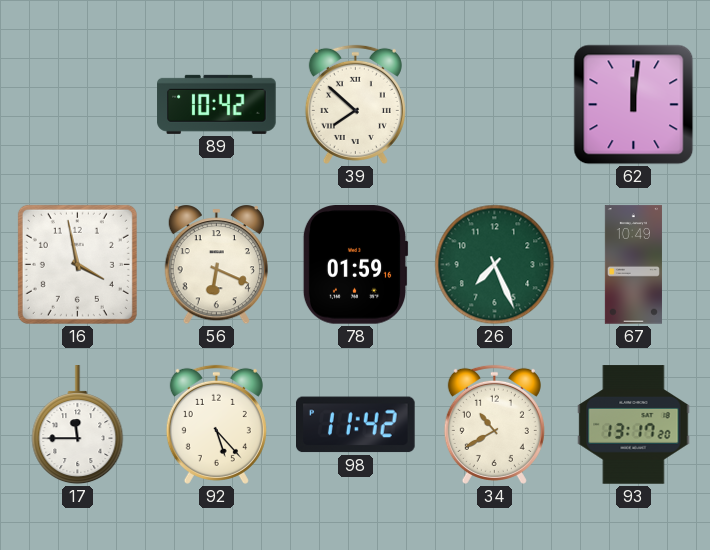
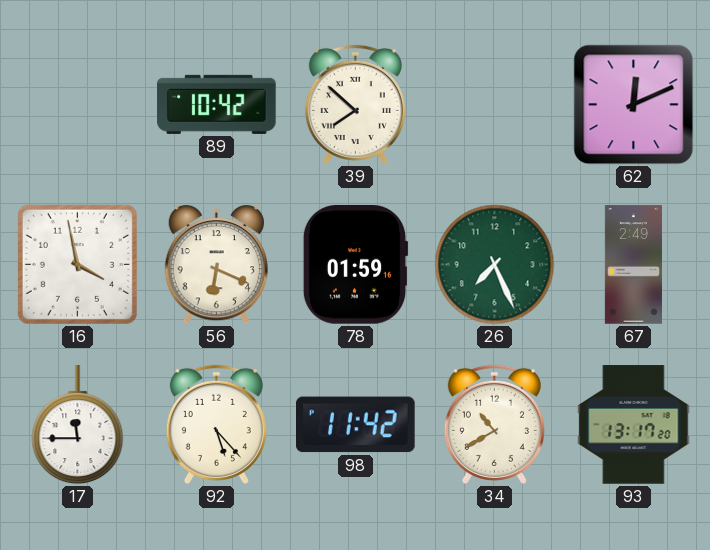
62: 12:01 -> 12:11
67: 10:49 -> 2:49
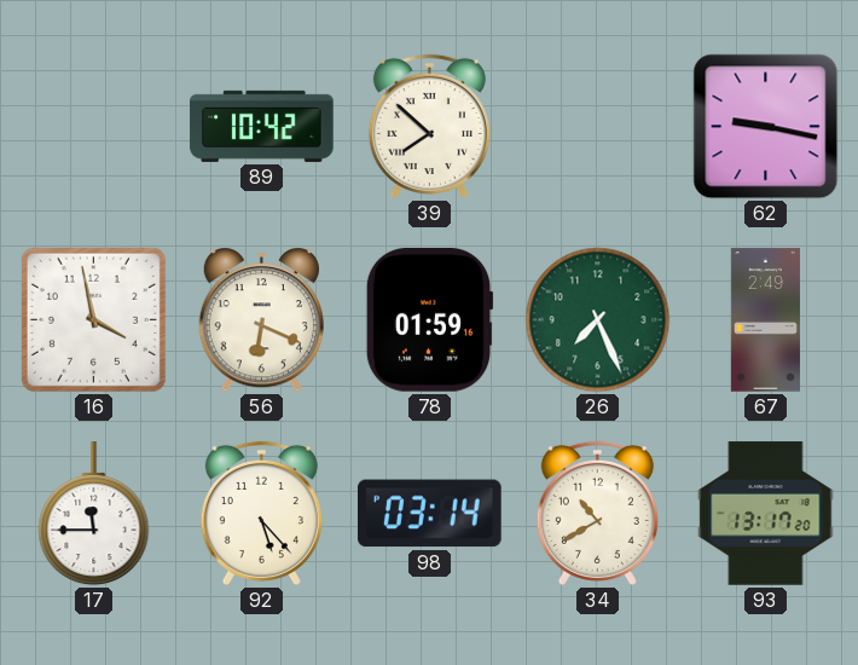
62: 12:11 -> 9:17
98: 11:42 -> 03:14
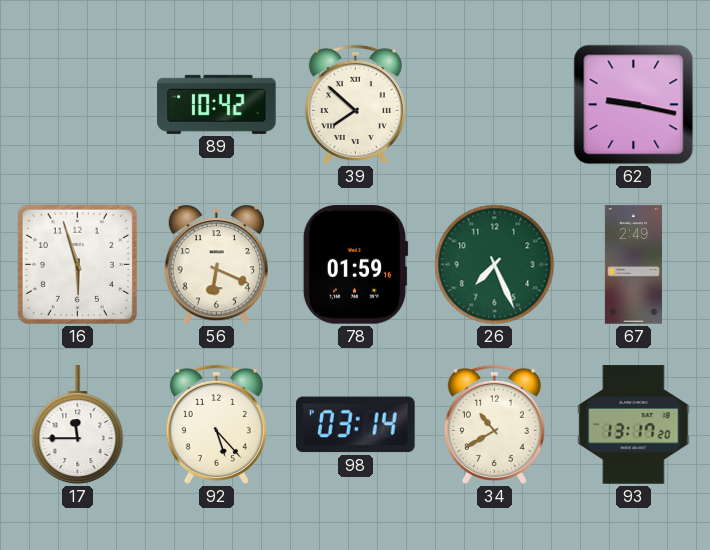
16: 3:58 -> 5:57
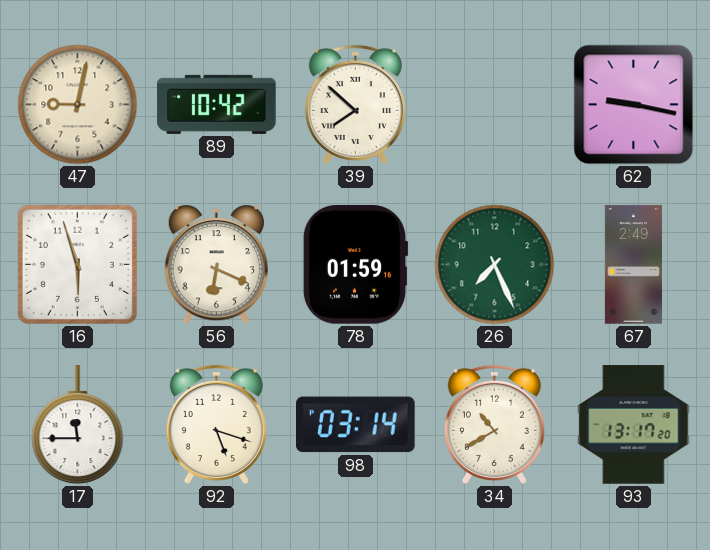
47: none -> 9:02
92: 5:23 -> 5:18
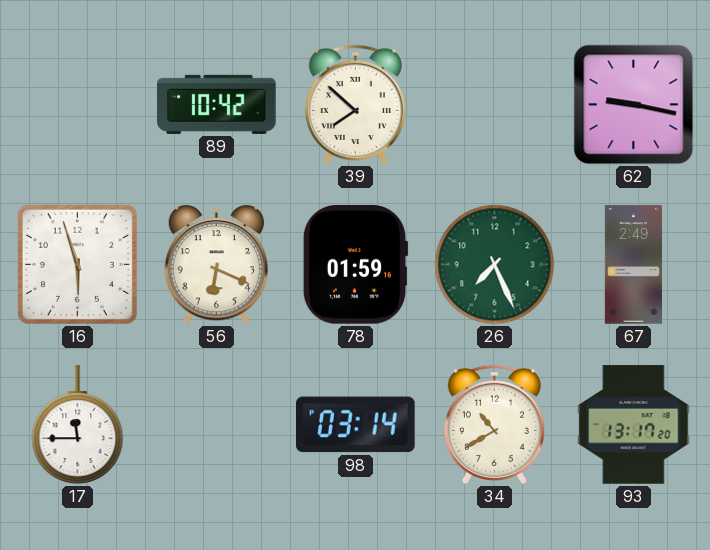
47: 9:02 -> none
92: 5:18 -> none
